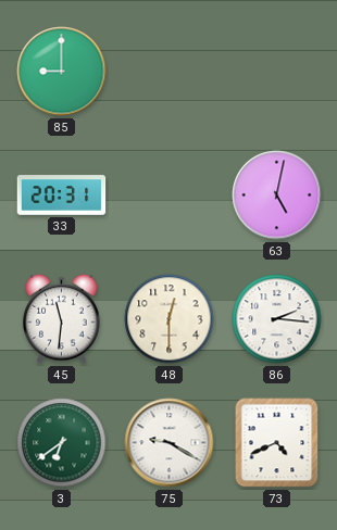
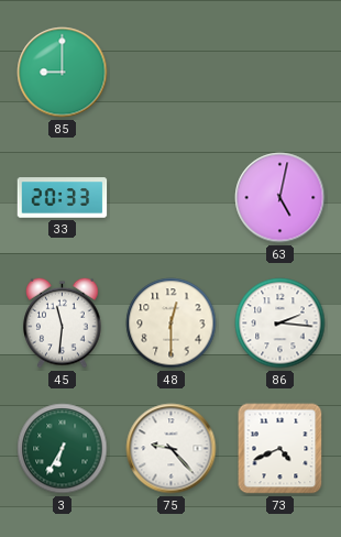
33: 20:31 -> 20:33
3: 6:39 -> 6:35
75: 9:20 -> 9:23
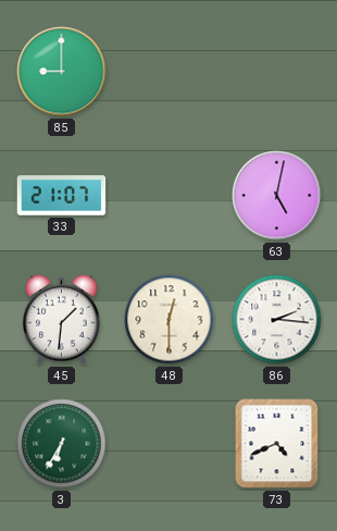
33: 20:33 -> 21:07
45: 11:31 -> 1:31
75: 9:23 -> none
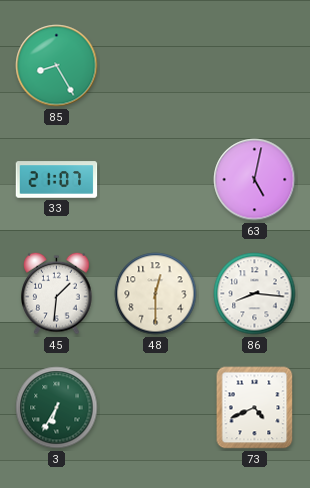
85: 9:00 -> 8:25
86: 2:16 -> 8:16
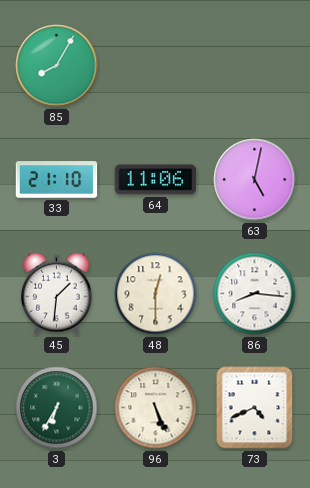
85: 8:25 -> 8:05
33: 21:07 -> 21:10
64: none -> 11:06
96: none -> 5:26
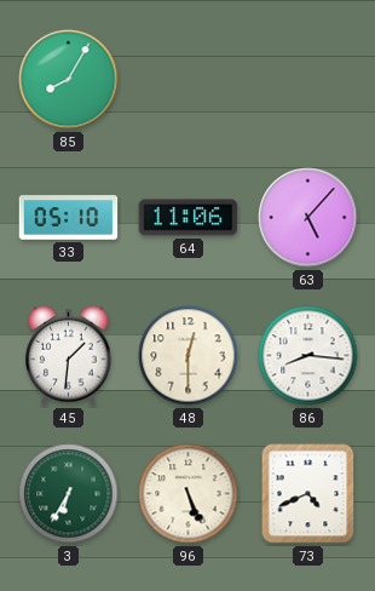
33: 21:10 -> 05:10
63: 5:02 -> 5:07
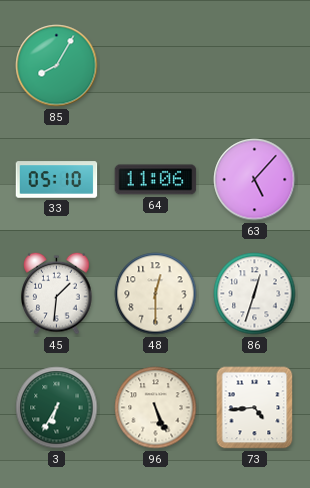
86: 8:16 -> 12:33
73: 4:41 -> 4:44
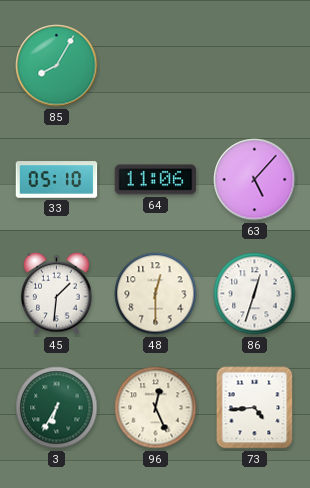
96: 5:26 -> 12:26
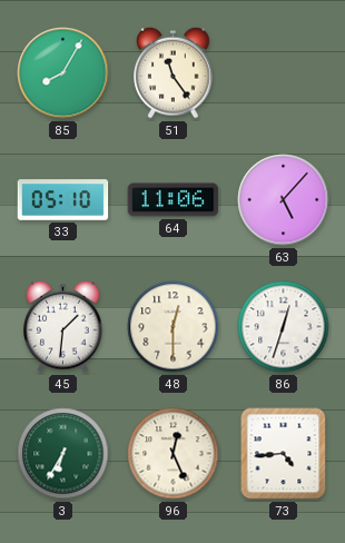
51: none -> 11:24
